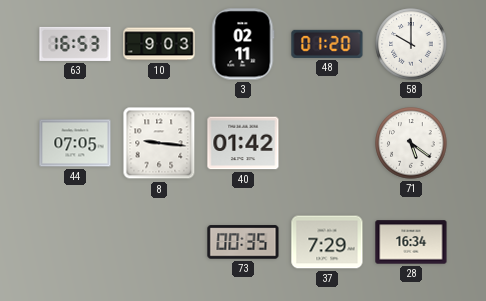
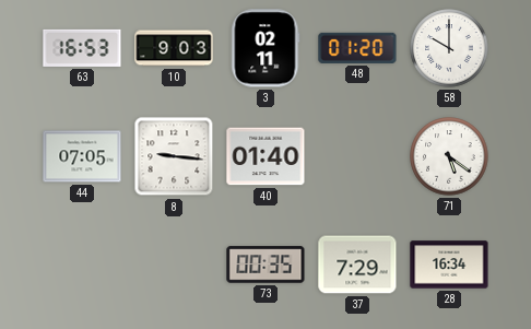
40: 01:42 -> 01:40
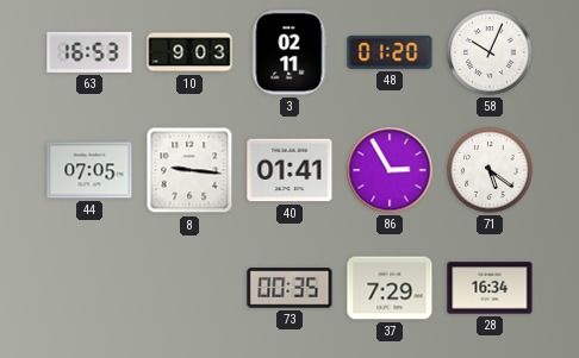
58: 10:00 -> 10:04
40: 01:40 -> 01:41
86: none -> 2:55
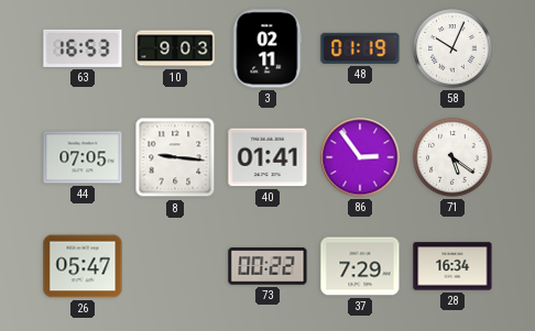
48: 01:20 -> 01:19
86: 2:55 -> 2:54
26: none -> 05:47
73: 00:35 -> 00:22
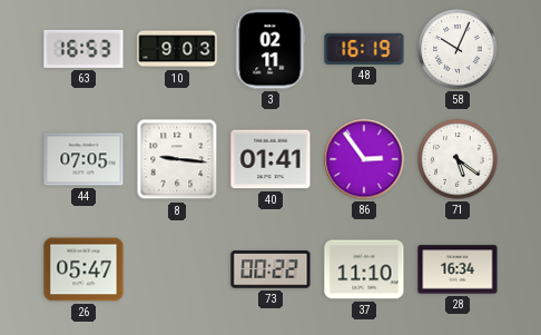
48: 01:19 -> 16:19
37: 7:29 -> 11:10
